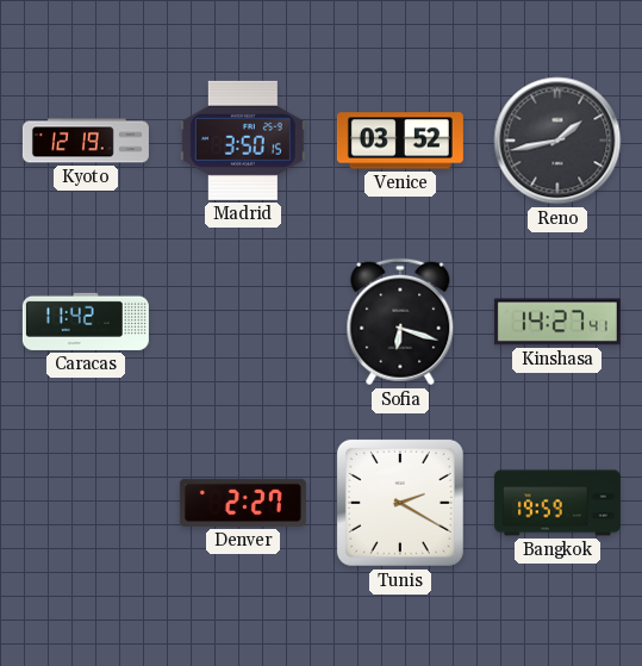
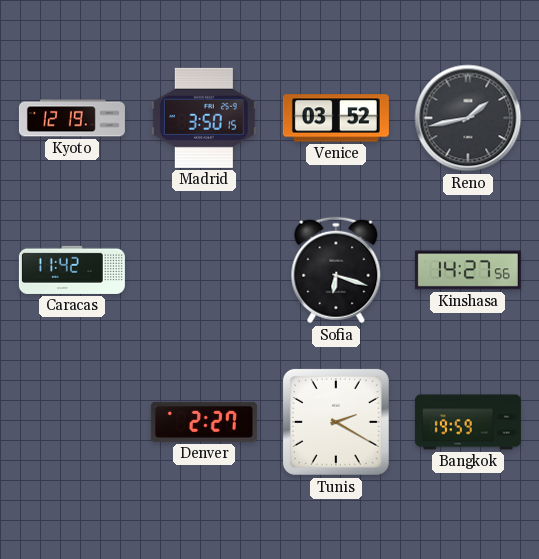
Kinshasa: 14:27:41 -> 14:27:56
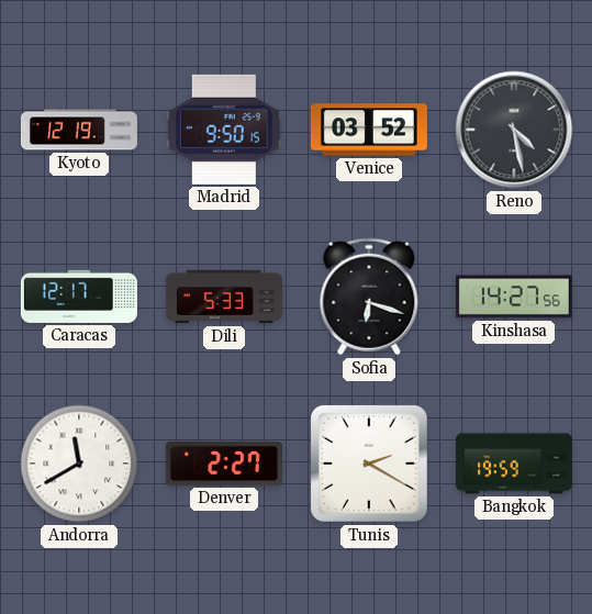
Madrid: 3:50 -> 9:50
Reno: 1:43 -> 4:28
Caracas: 11:42 -> 12:17
Dili: none -> 5:33
Andorra: none -> 11:40
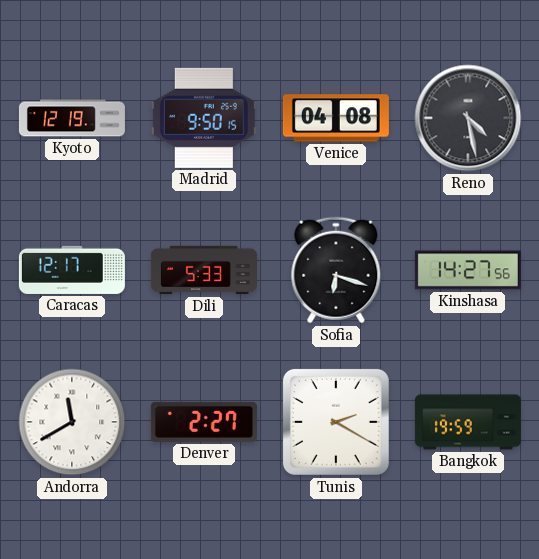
Venice: 03:52 -> 04:08
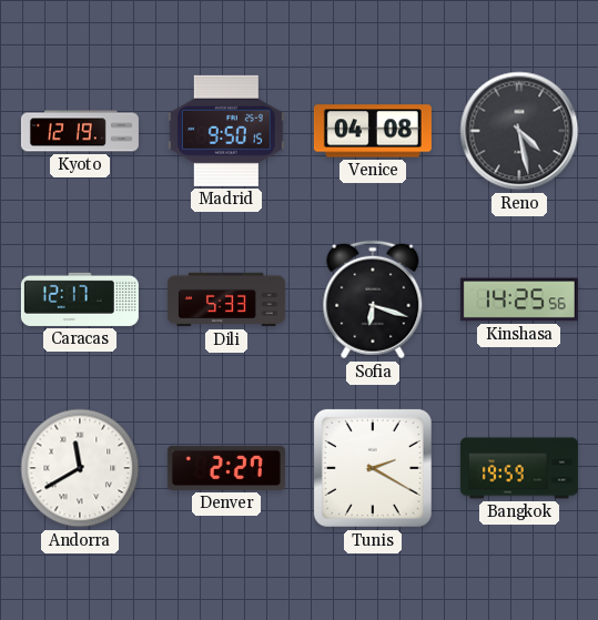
Kinshasa: 14:27 -> 14:25
